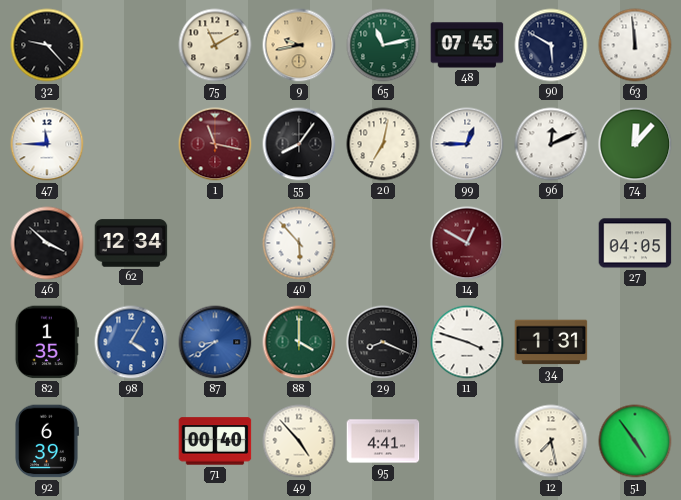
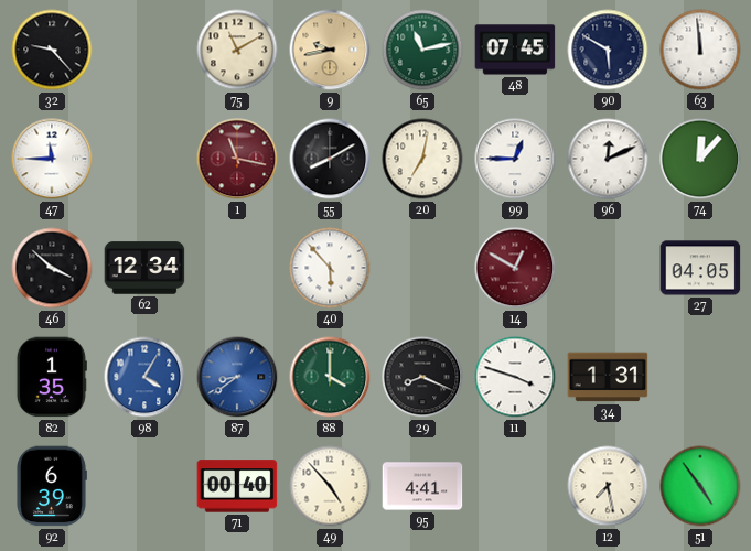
55: 8:06 -> 8:10
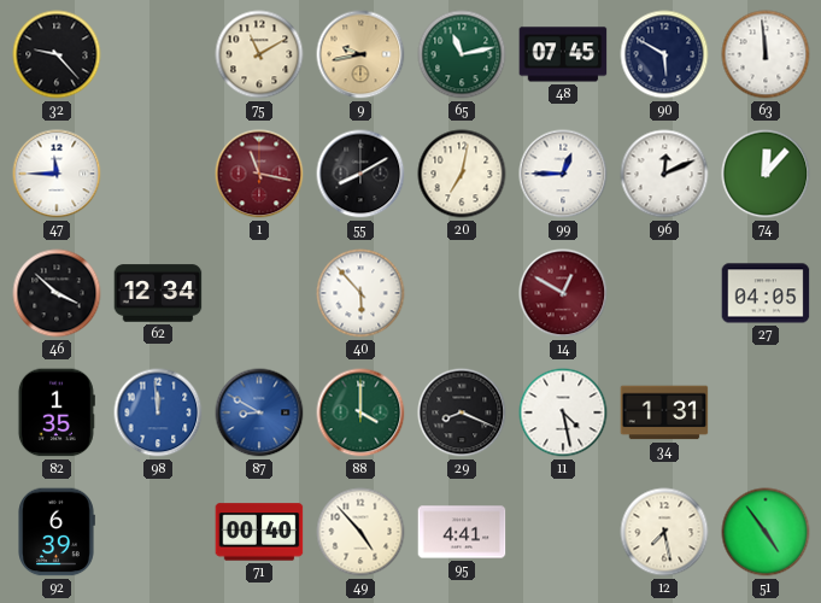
98: 4:05 -> 11:59
87: 8:39 -> 8:50
11: 3:48 -> 4:28
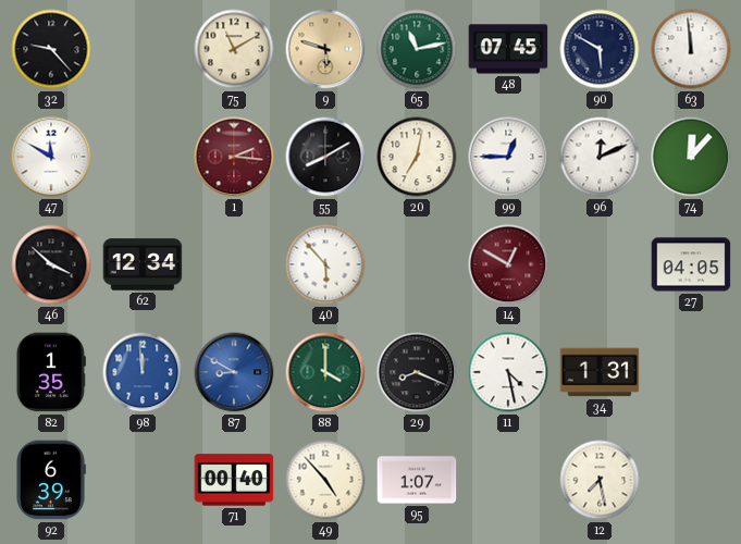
9: 9:43 -> 5:48
47: 11:45 -> 11:50
1: 11:17 -> 2:16
95: 4:41 -> 1:07
51: 4:54 -> none
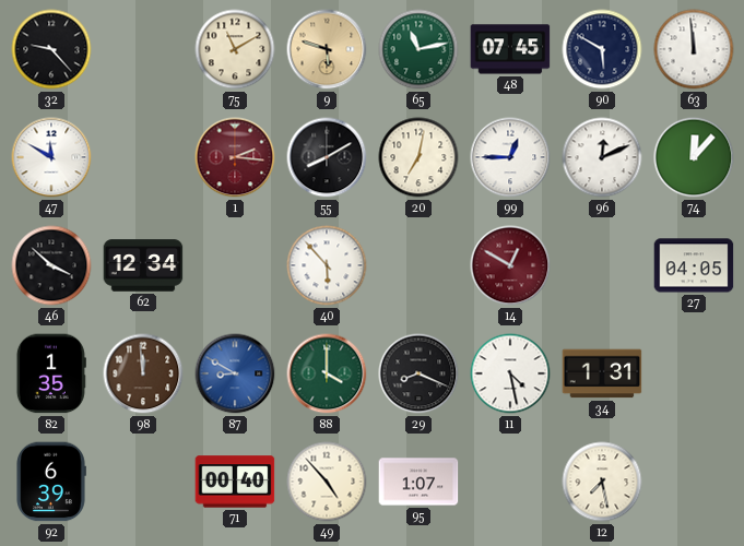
98 dial: blue -> brown
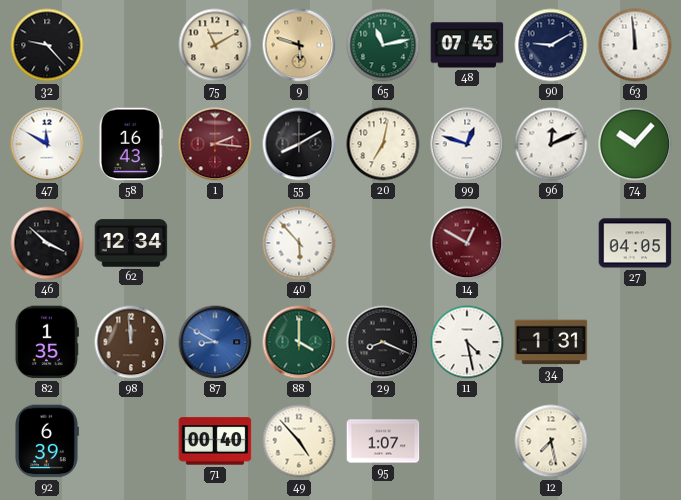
90: 5:50 -> 9:10
58: none -> 16:43
99: 12:45 -> 12:48
74: 12:07 -> 10:07
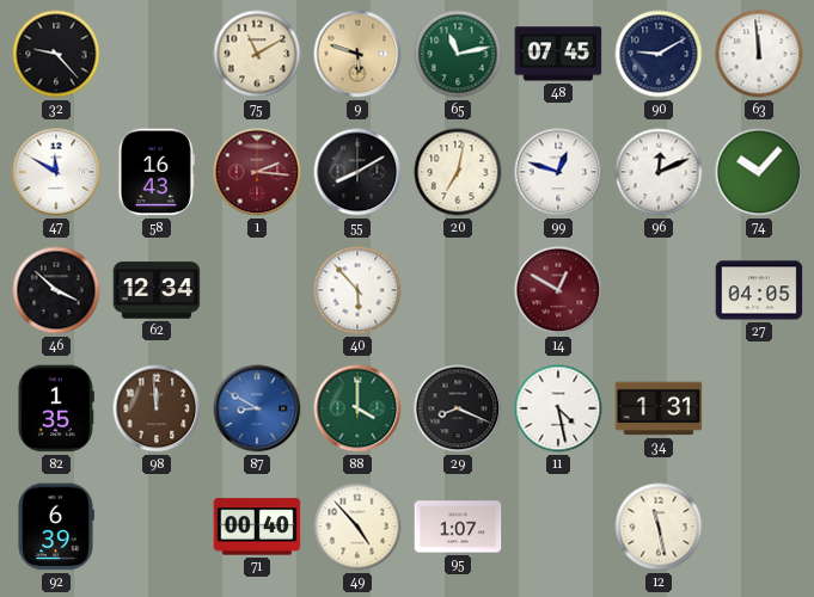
12: 7:28 -> 11:28
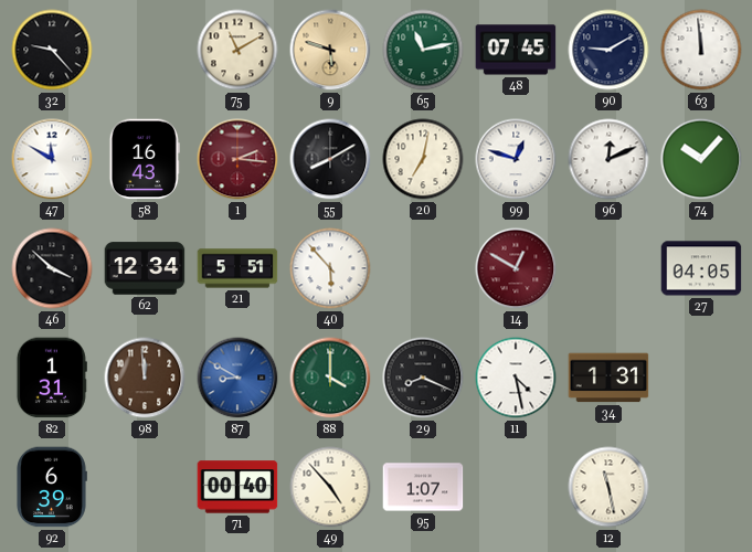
21: none -> 5:51
82: 1:35 -> 1:31
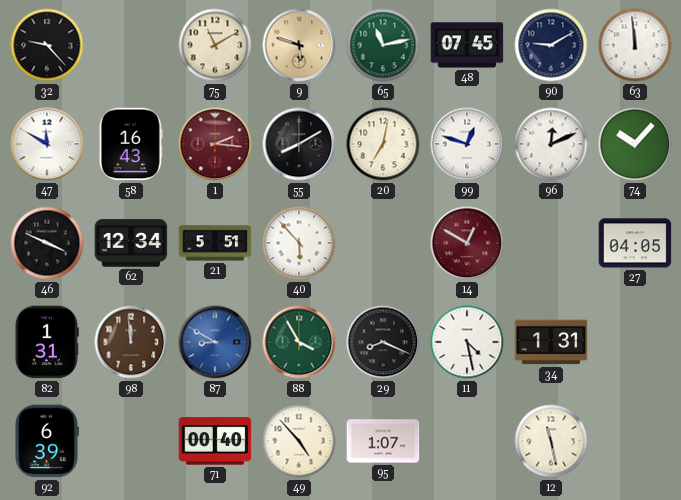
46: 3:52 -> 3:49
88: 4:00 -> 3:55
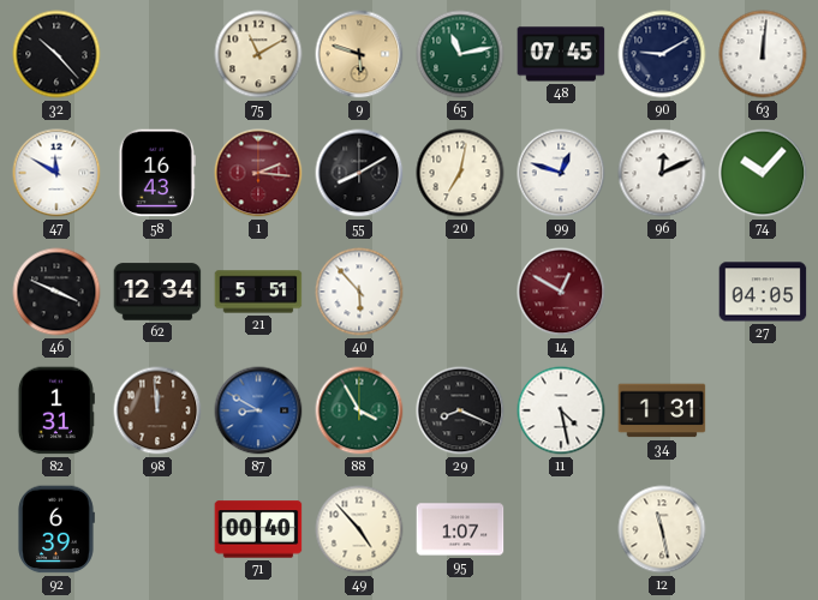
32: 9:23 -> 10:23
63: 11:59 -> 12:01
